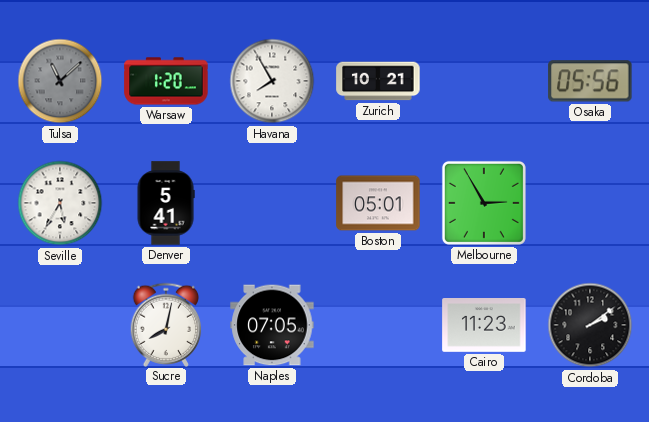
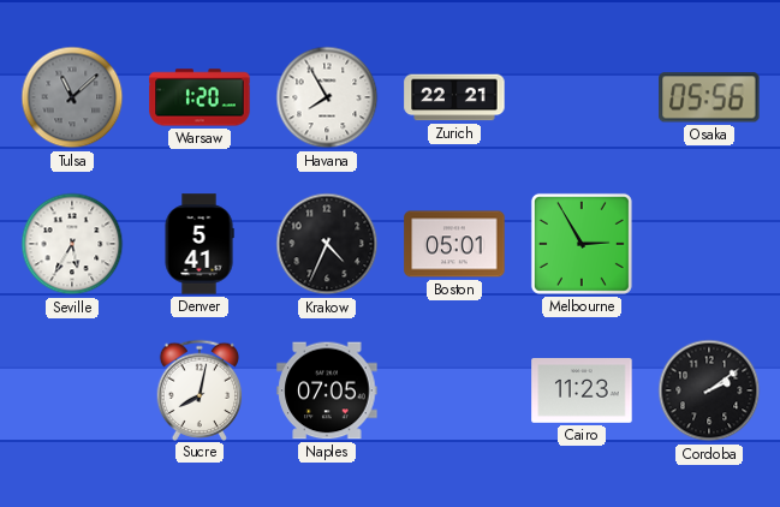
Zurich: 10:21 -> 22:21
Krakow: none -> 4:34
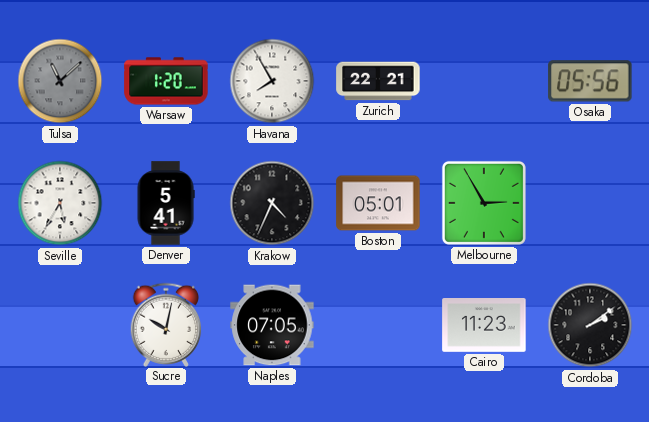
Sucre: 8:02 -> 10:02
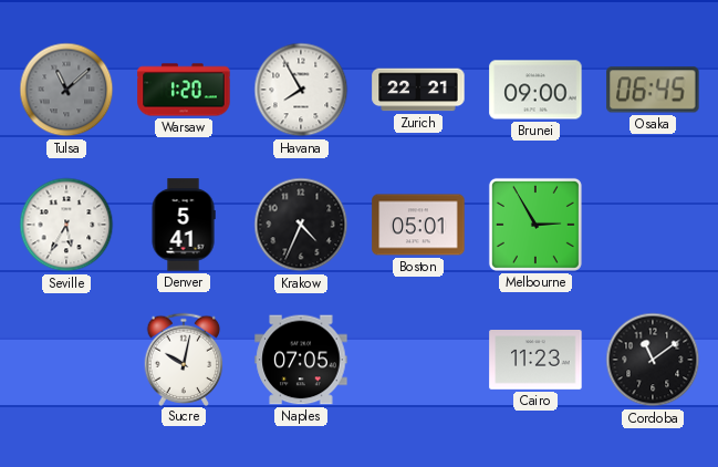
Brunei: none -> 09:00
Osaka: 05:56 -> 06:45
Cordoba: 2:09 -> 11:09
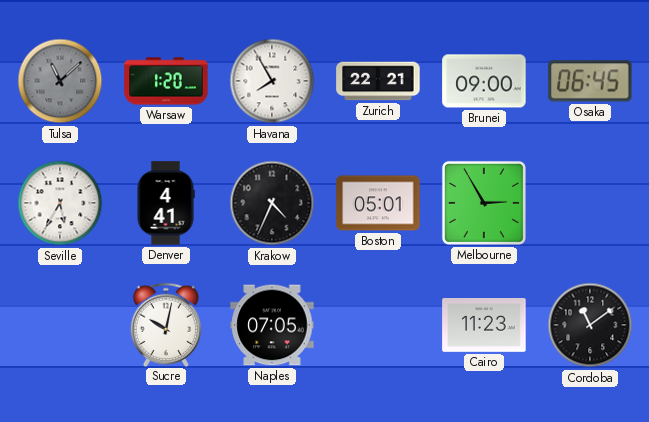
Denver: 5:41 -> 4:41
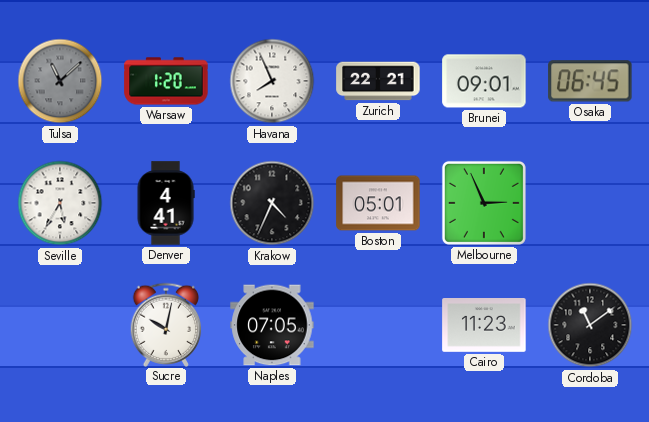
Havana: 7:55 -> 7:56
Brunei: 09:00 -> 09:01
Melbourne: 2:55 -> 2:56
